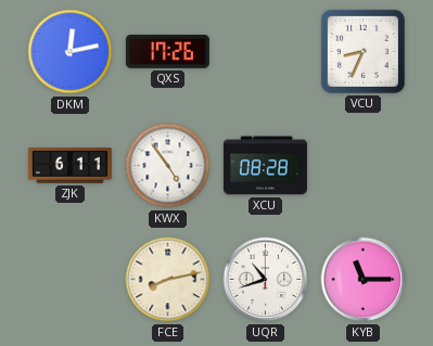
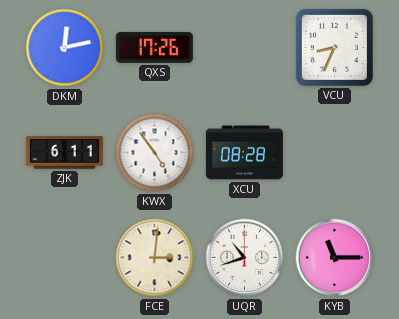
FCE: 8:13 -> 3:01
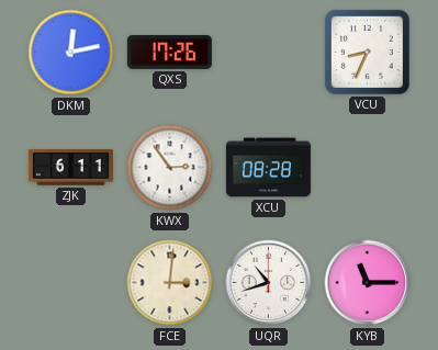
KWX: 4:54 -> 2:54
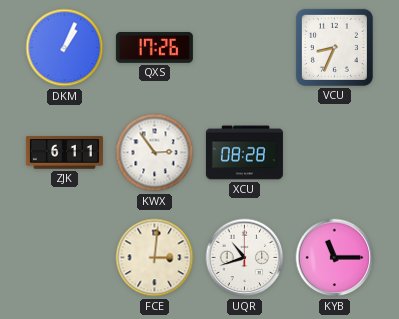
DKM: 12:13 -> 1:04
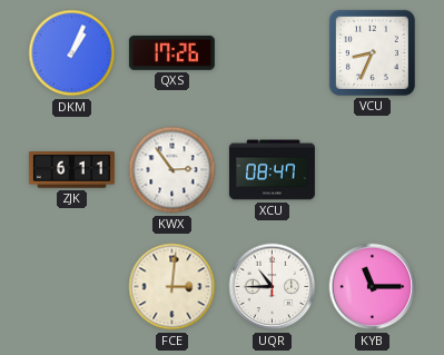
XCU: 08:28 -> 08:47
UQR: 10:42 -> 10:45
